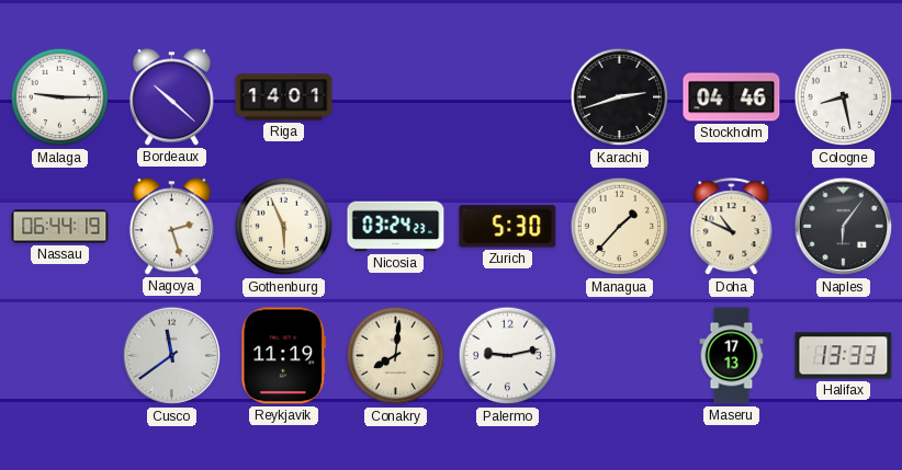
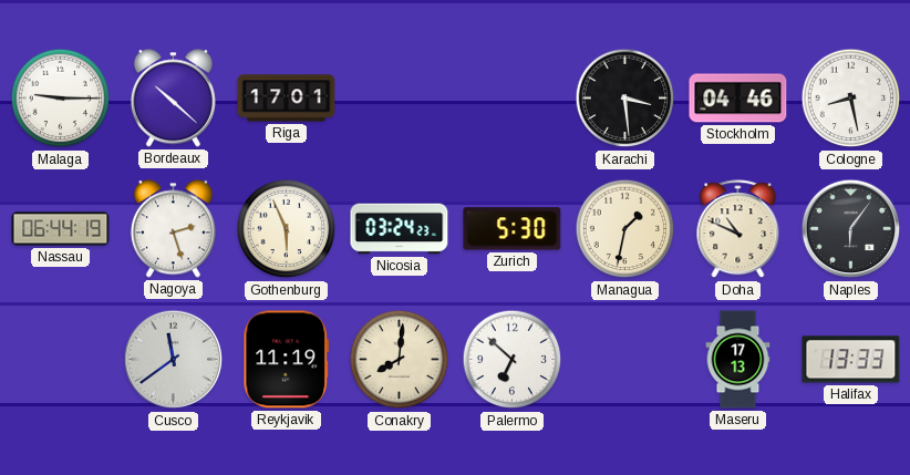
Riga: 14:01 -> 17:01
Karachi: 2:42 -> 3:29
Managua: 1:37 -> 1:32
Palermo: 9:13 -> 6:52
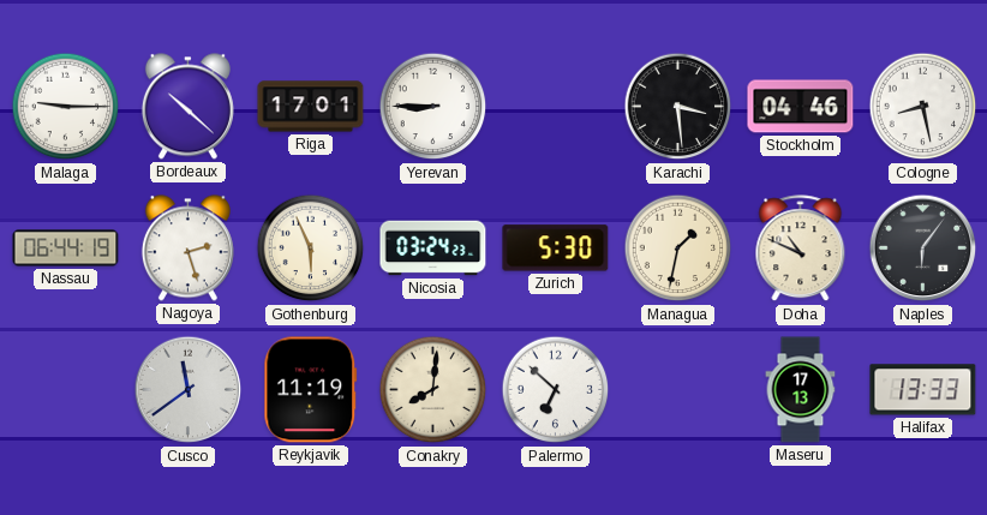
Yerevan: none -> 8:45
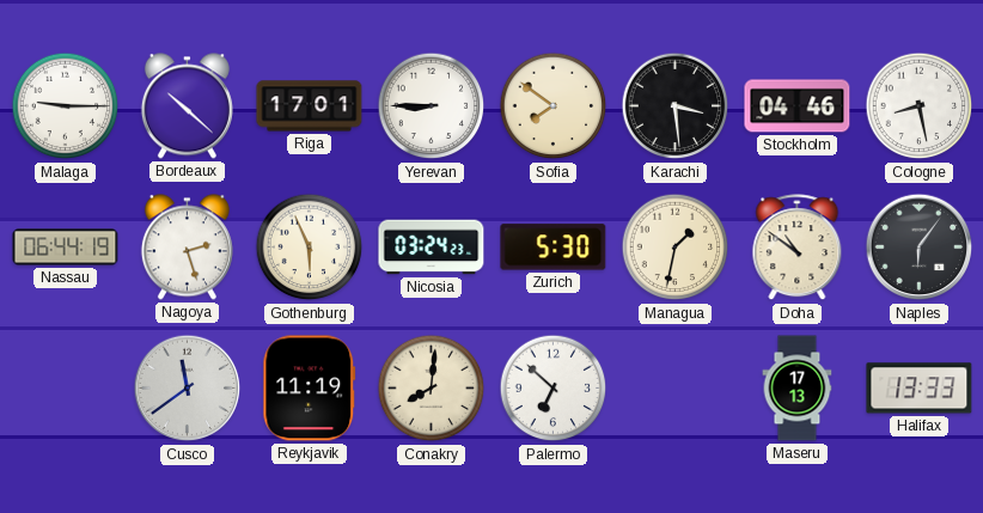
Sofia: none -> 7:51
Doha: 10:49 -> 10:51
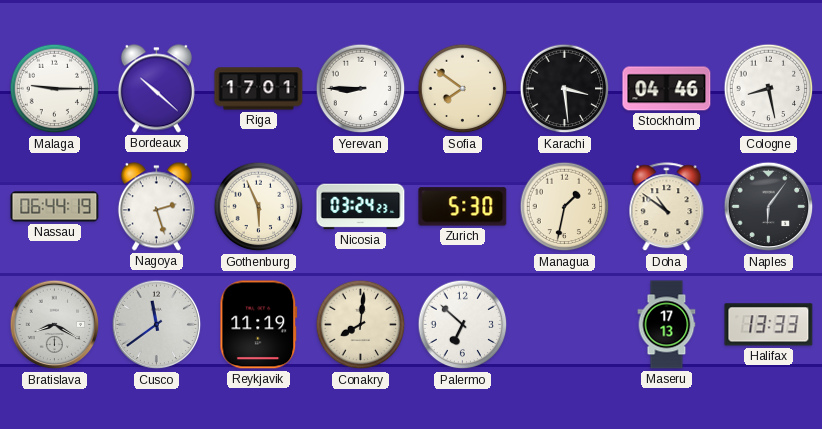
Bratislava: none -> 8:20
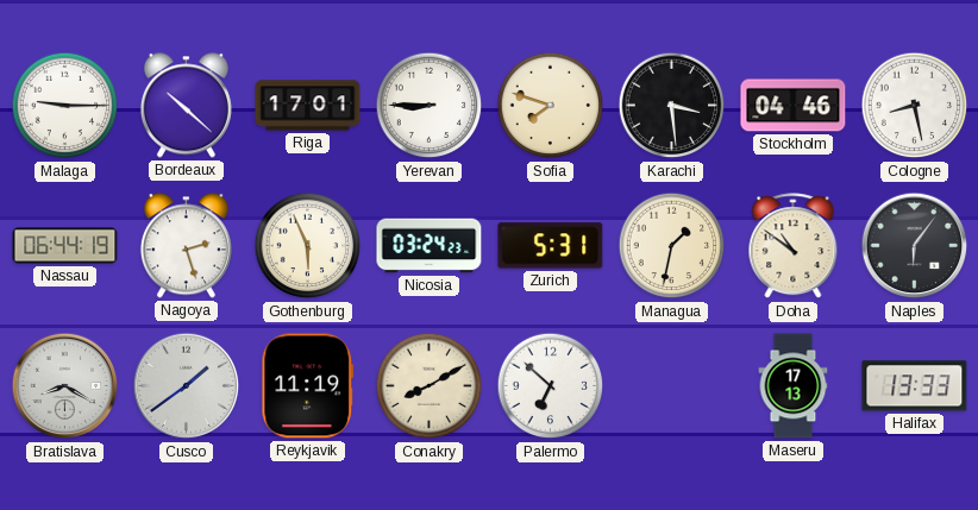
Sofia: 7:51 -> 7:48
Zurich: 5:30 -> 5:31
Cusco: 11:39 -> 1:39
Conakry: 8:01 -> 8:10
